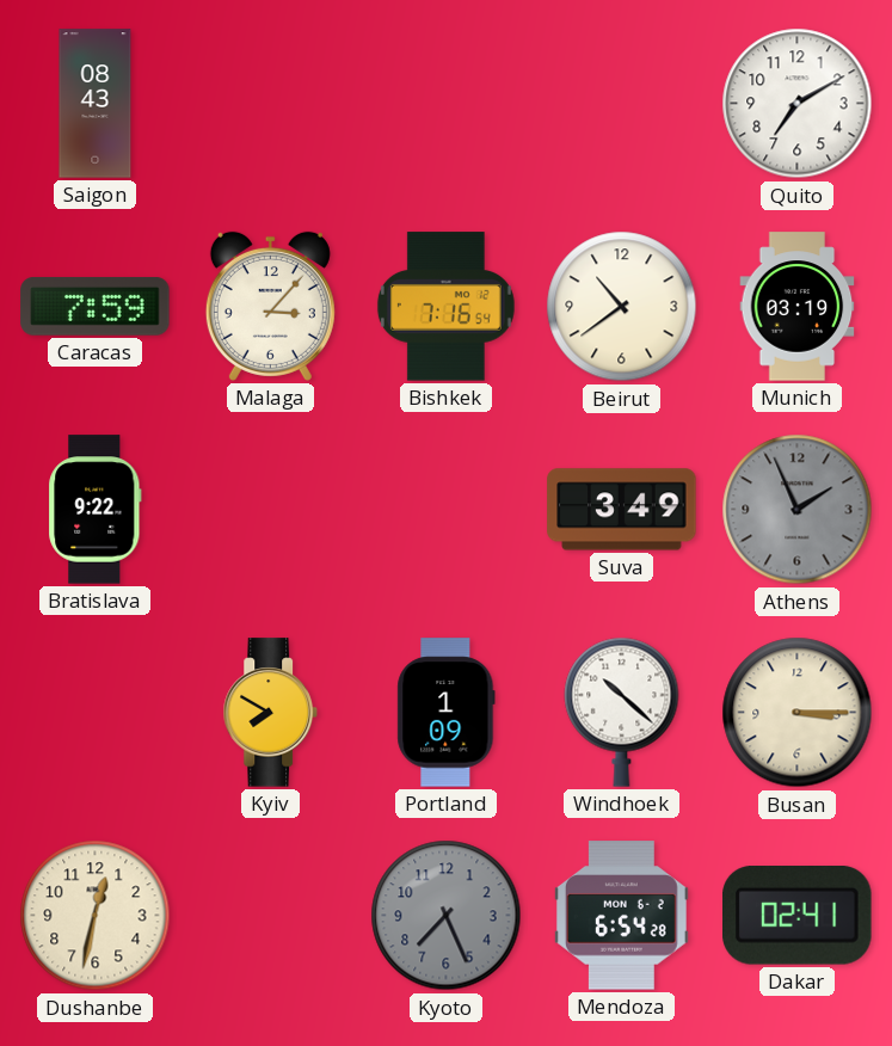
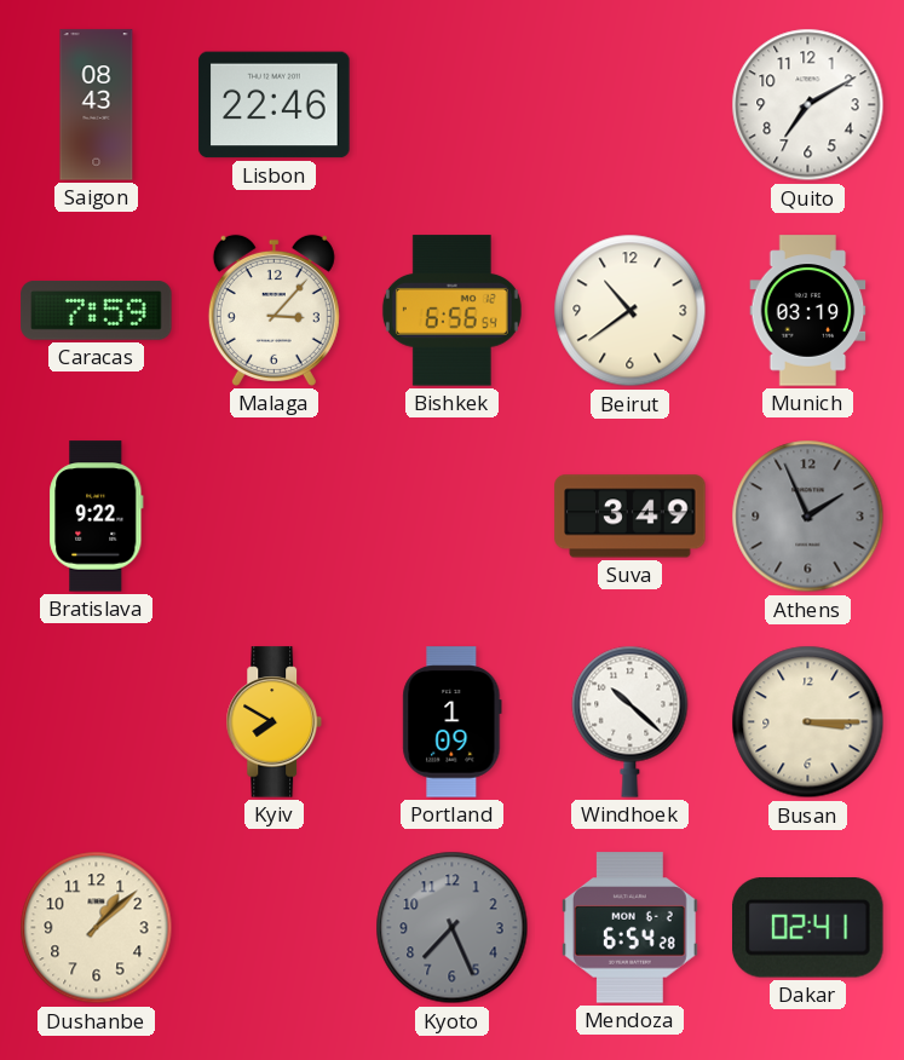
Lisbon: none -> 22:46
Bishkek: 7:16 -> 6:56
Dushanbe: 12:32 -> 1:08
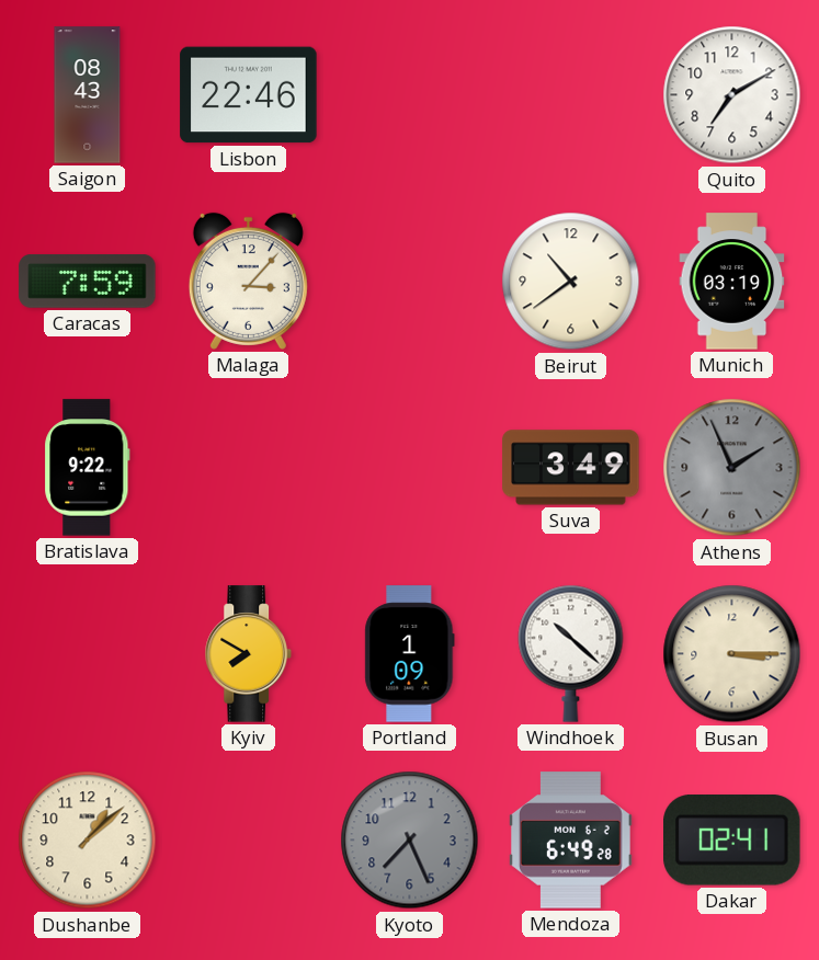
Bishkek: 6:56 -> none
Mendoza: 6:54 -> 6:49
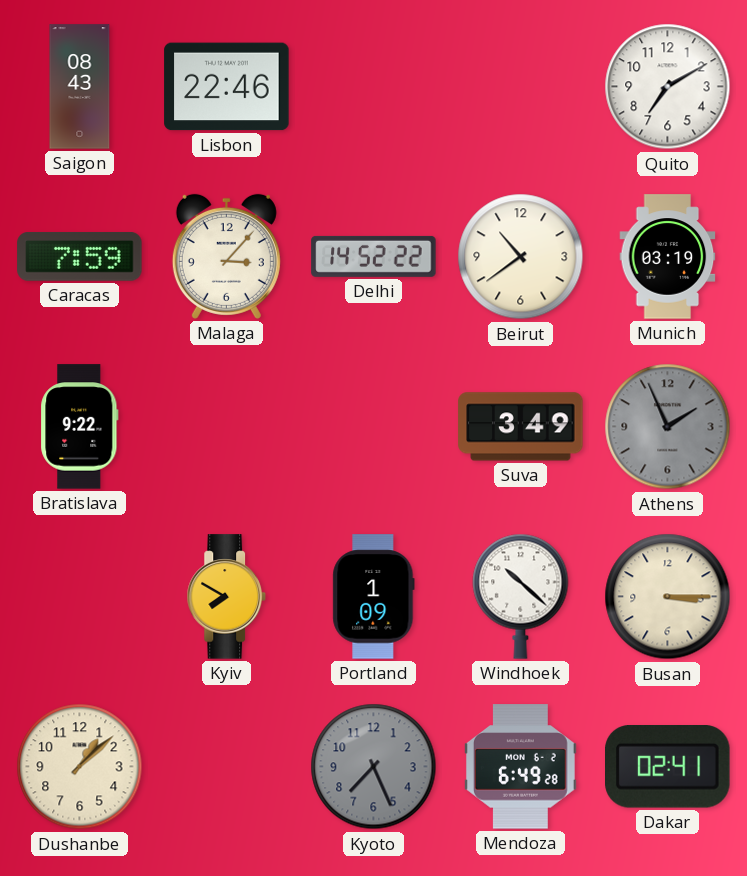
Delhi: none -> 14:52
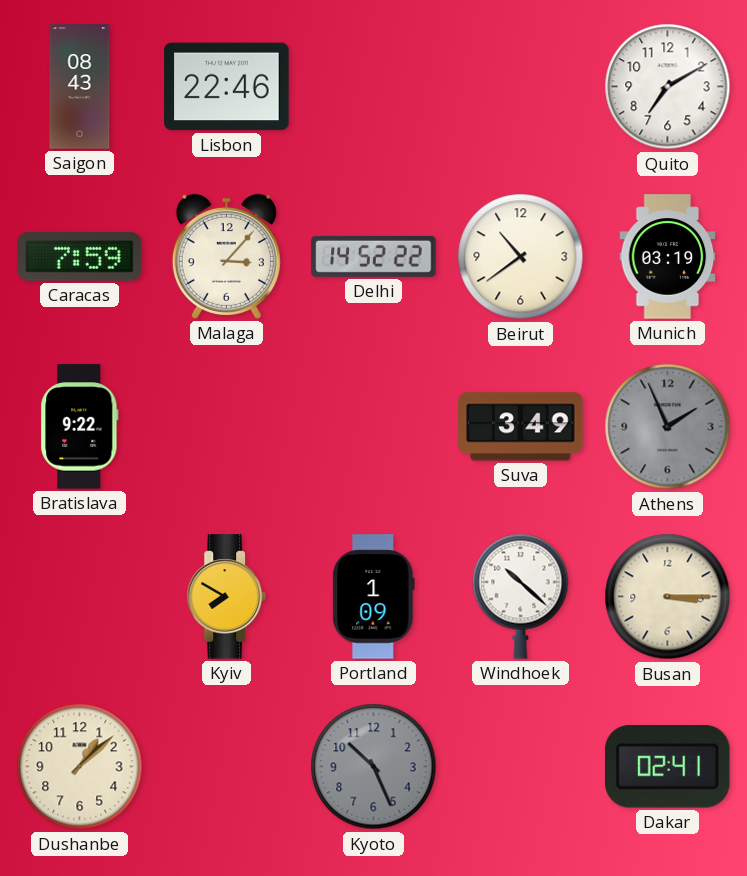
Kyoto: 7:26 -> 10:26
Mendoza: 6:49 -> none
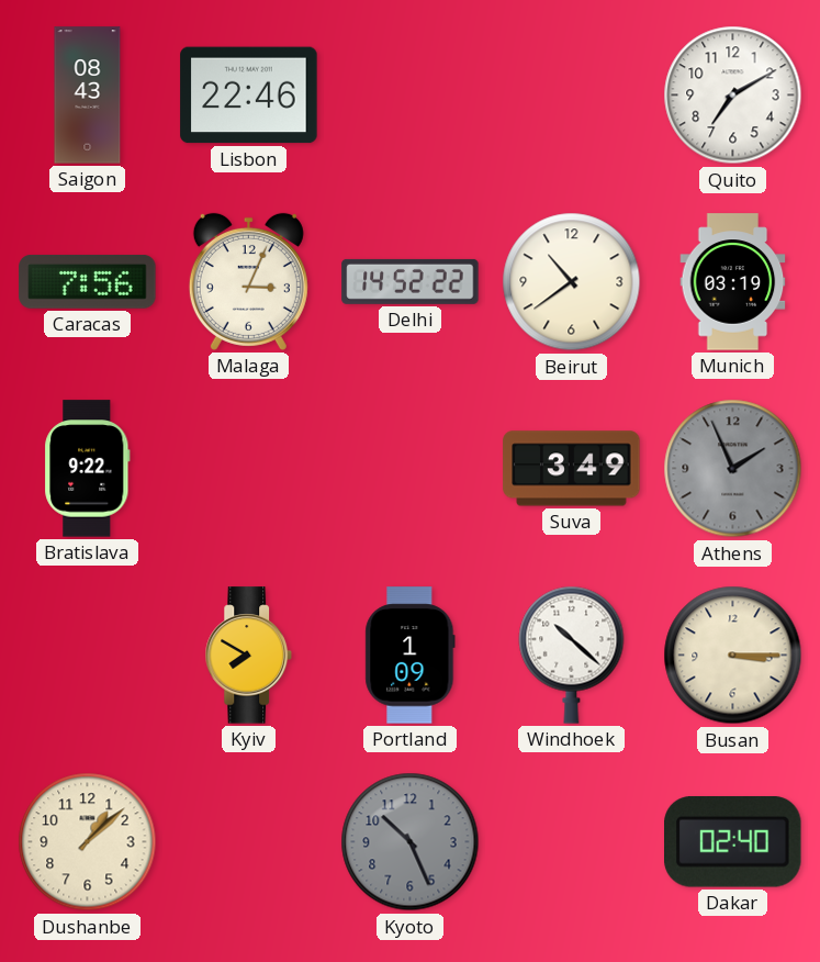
Caracas: 7:59 -> 7:56
Malaga: 3:07 -> 3:04
Dakar: 02:41 -> 02:40
